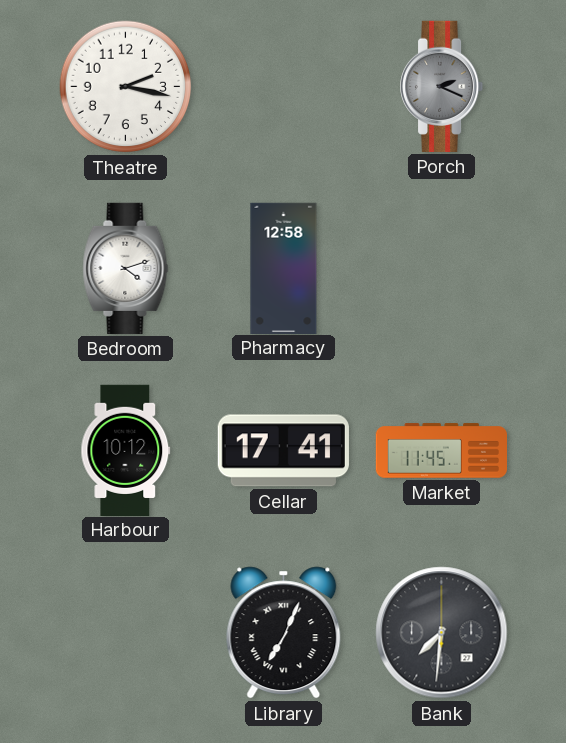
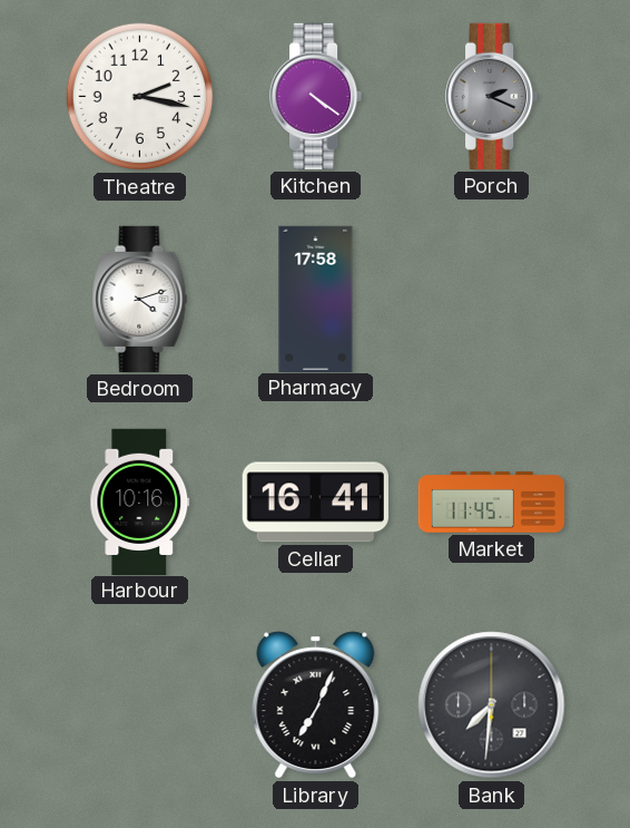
Kitchen: none -> 4:21
Pharmacy: 12:58 -> 17:58
Harbour: 10:12 -> 10:16
Cellar: 17:41 -> 16:41
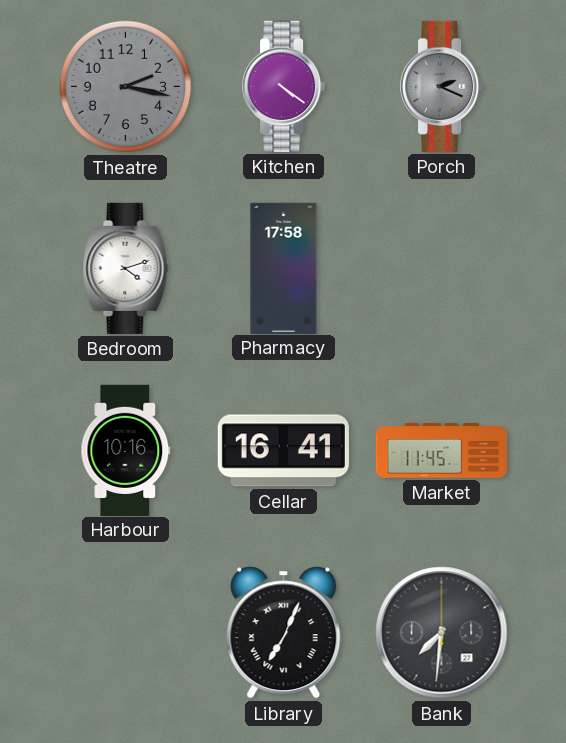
Theatre dial: white -> grey
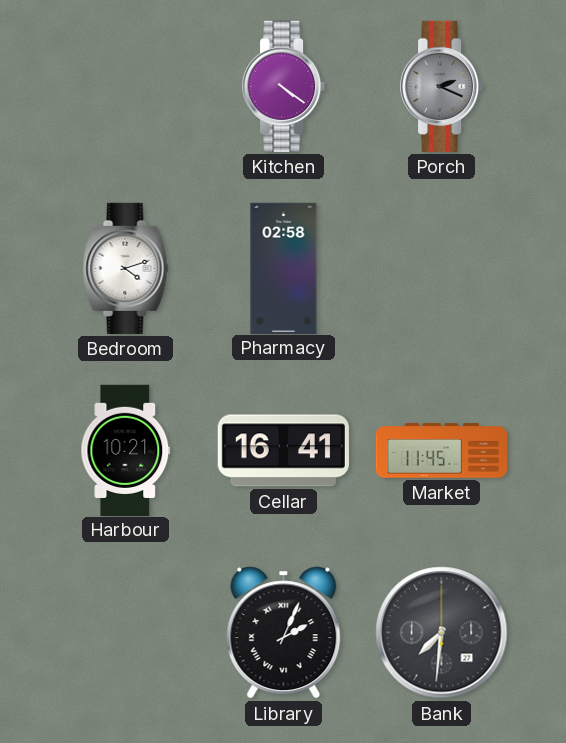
Theatre: 2:17 -> none
Pharmacy: 17:58 -> 02:58
Harbour: 10:16 -> 10:21
Library: 7:04 -> 2:04
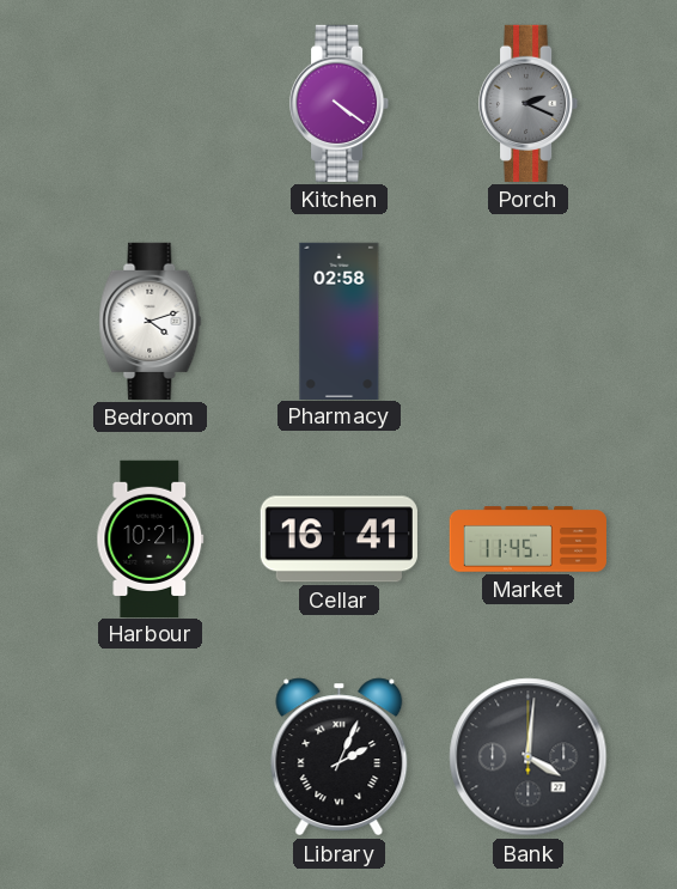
Bank: 7:31 -> 4:01
